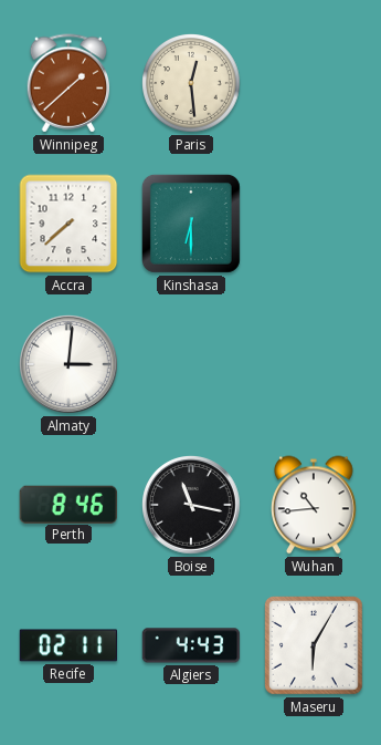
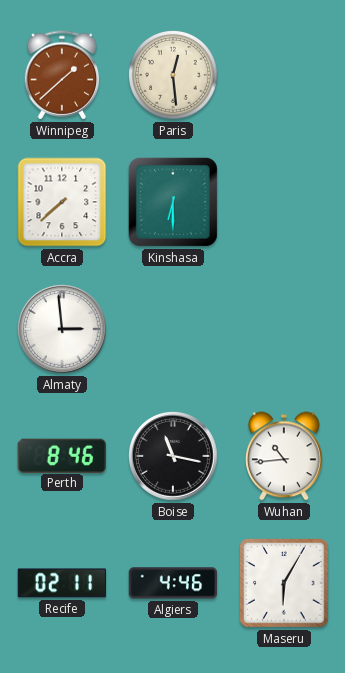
Almaty: 3:01 -> 2:59
Algiers: 4:43 -> 4:46
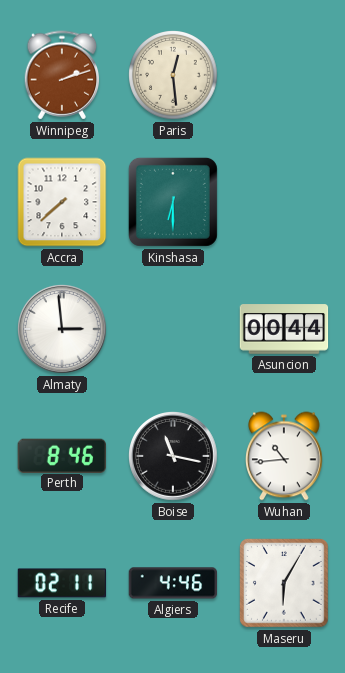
Winnipeg: 1:38 -> 2:12
Asuncion: none -> 00:44
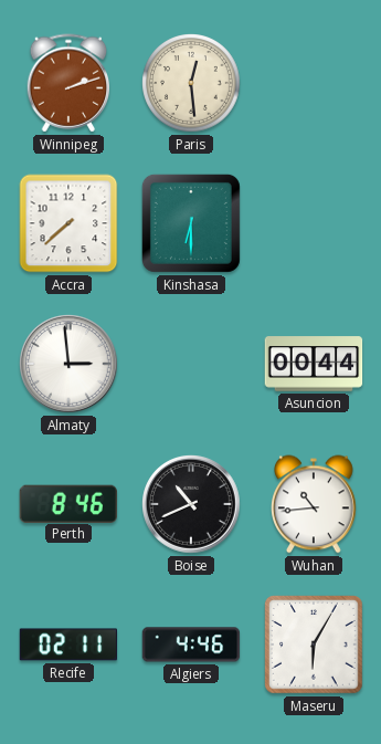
Boise: 11:17 -> 10:41
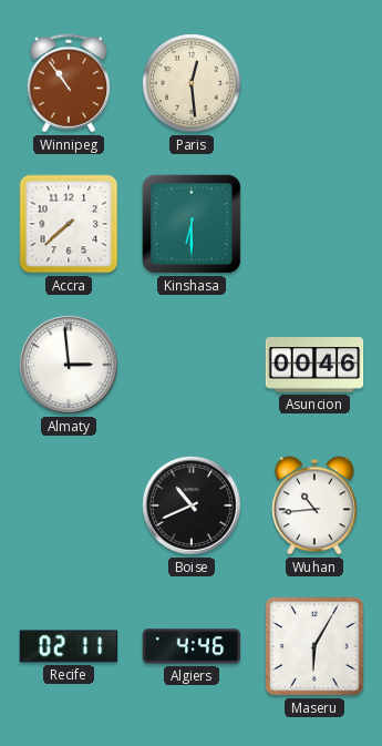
Winnipeg: 2:12 -> 10:54
Asuncion: 00:44 -> 00:46
Perth: 8:46 -> none
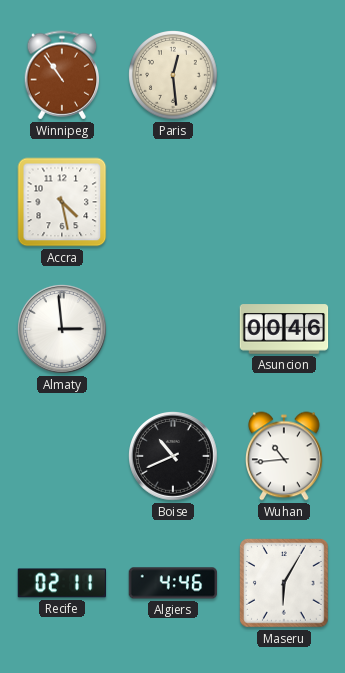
Accra: 7:38 -> 4:28
Kinshasa: 6:30 -> none
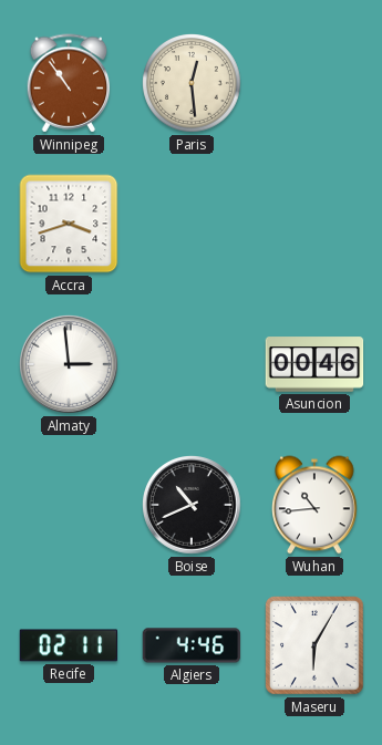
Accra: 4:28 -> 3:42
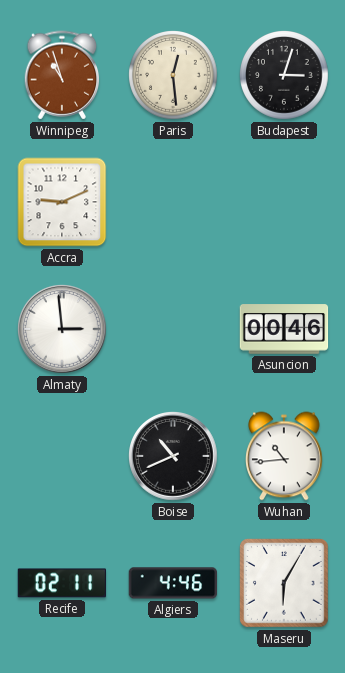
Winnipeg: 10:54 -> 10:57
Budapest: none -> 3:03
Accra: 3:42 -> 9:11
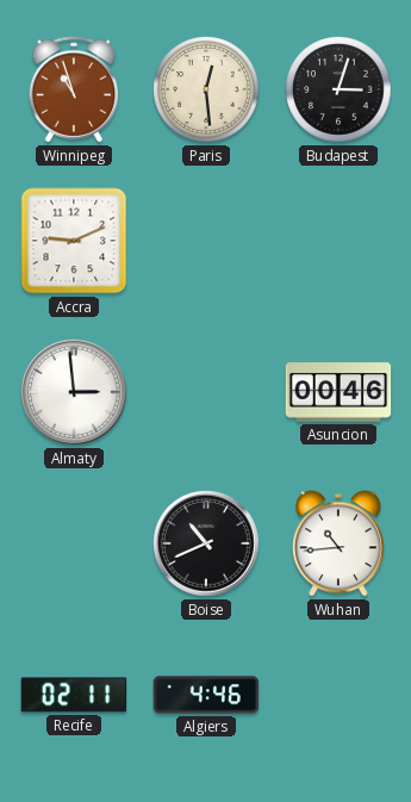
Maseru: 6:05 -> none
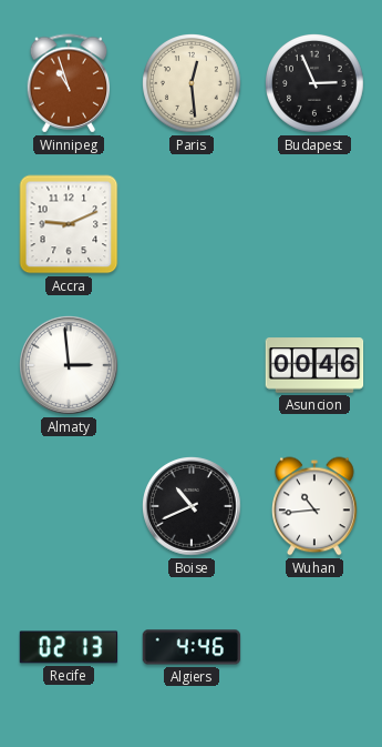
Budapest: 3:03 -> 2:56
Recife: 02:11 -> 02:13
